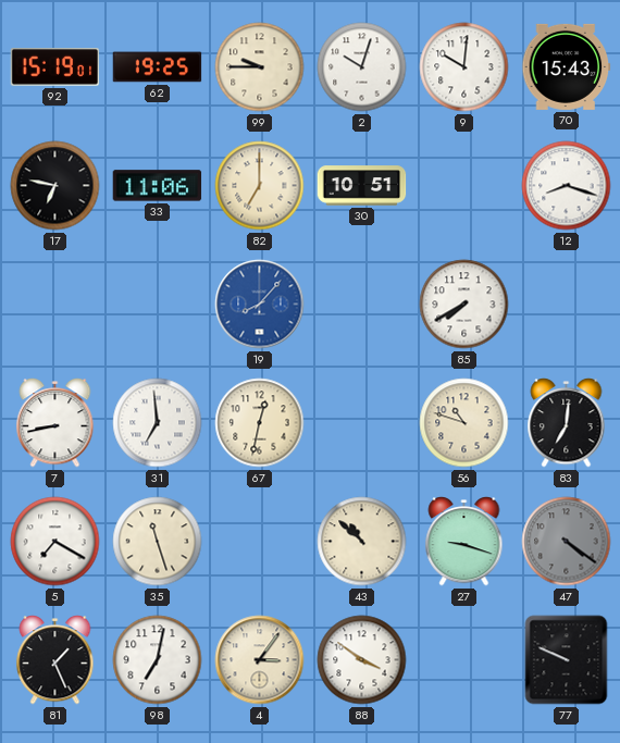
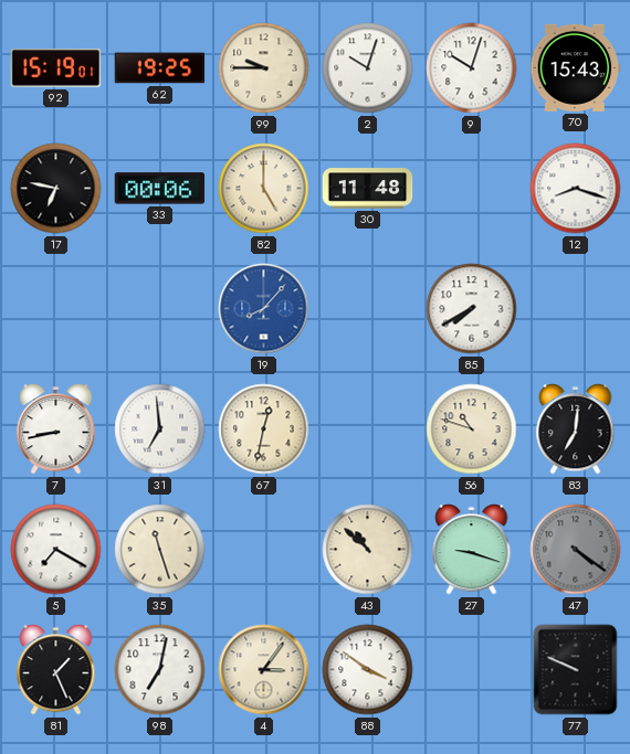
9: 10:01 -> 10:03
33: 11:06 -> 00:06
82: 7:00 -> 5:00
30: 10:51 -> 11:48
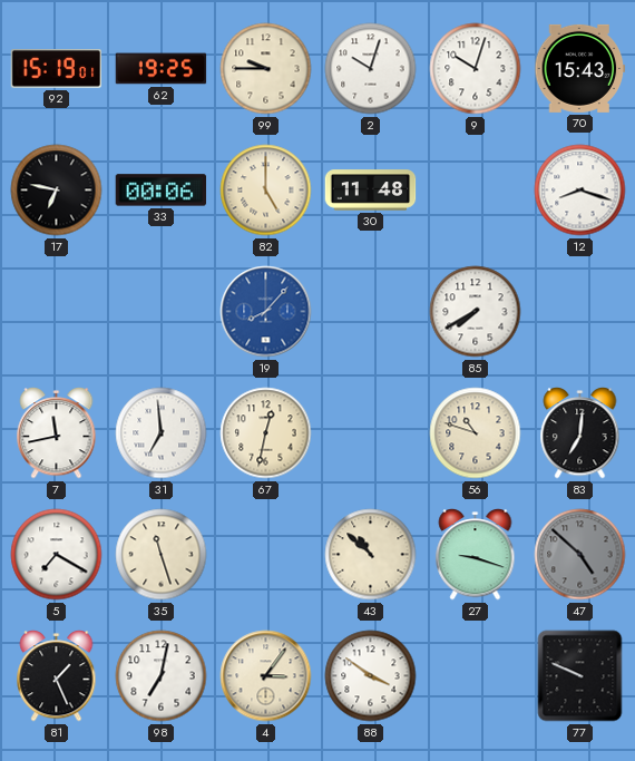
7: 8:43 -> 11:43
47: 4:21 -> 4:52
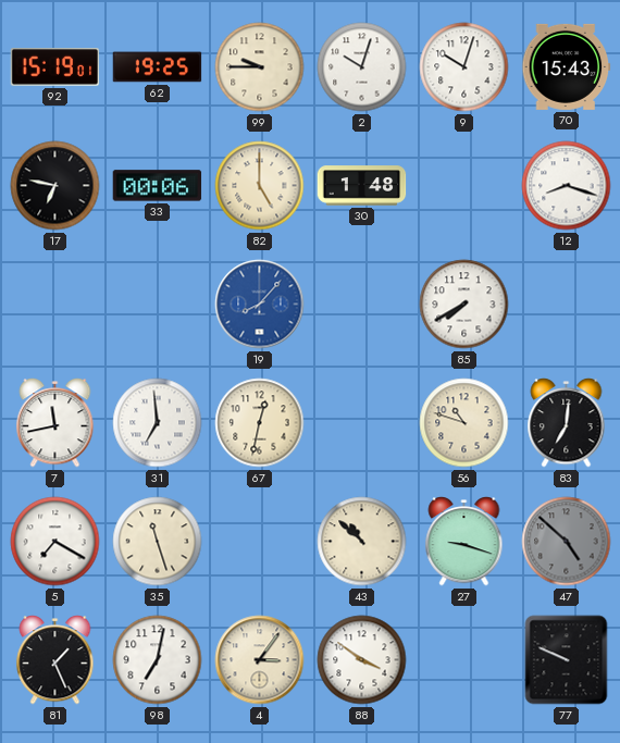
30: 11:48 -> 1:48
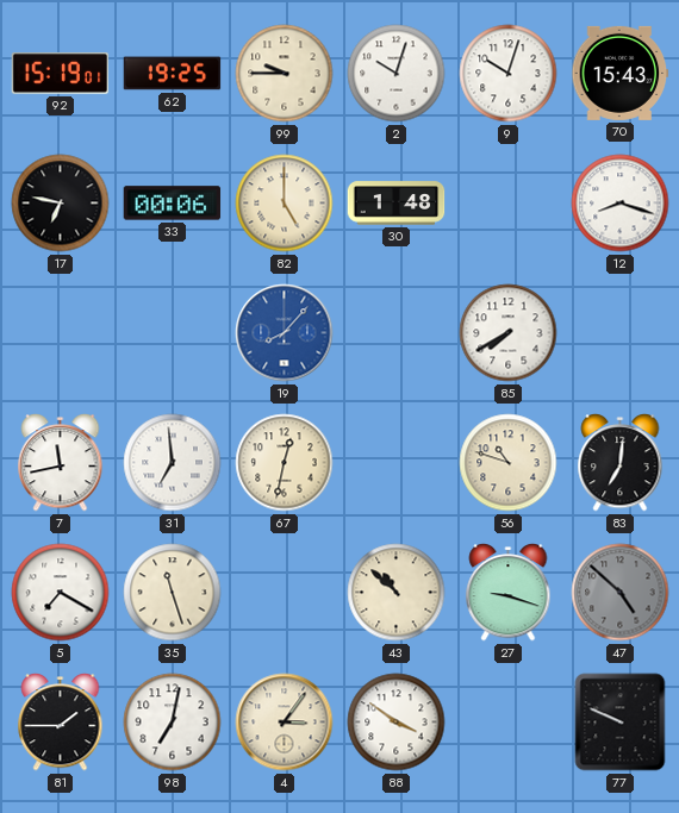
81: 1:26 -> 1:45
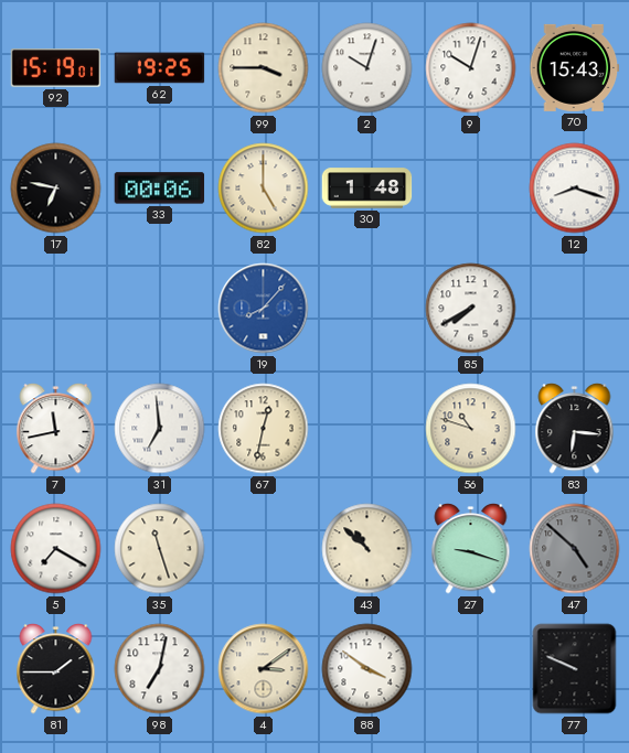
99: 9:45 -> 3:45
83: 7:01 -> 6:16
4: 3:06 -> 3:09
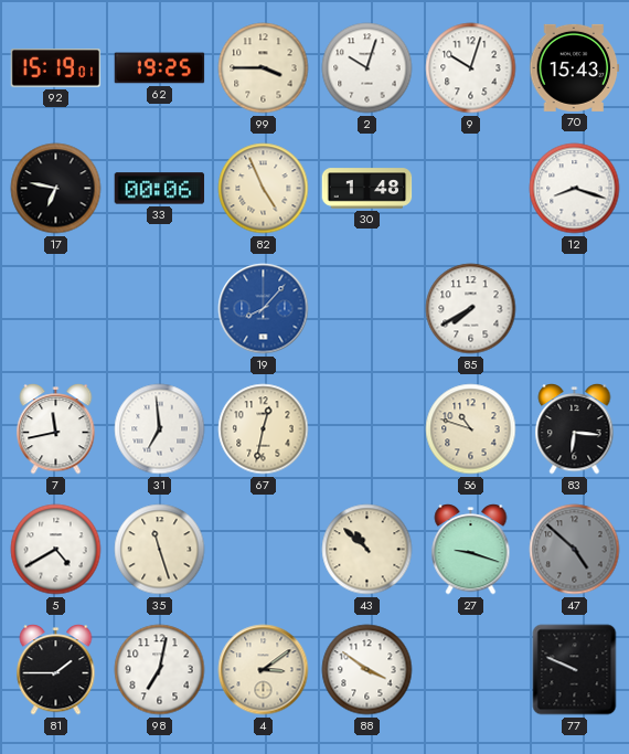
82: 5:00 -> 4:56
5: 7:20 -> 4:40
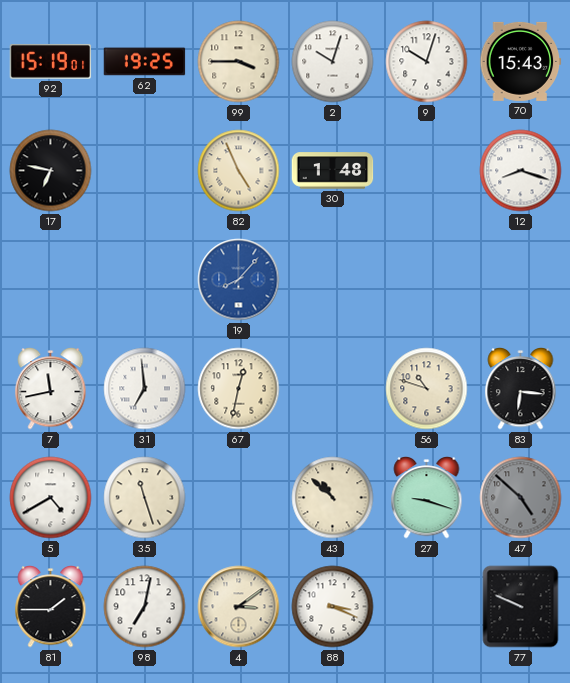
33: 00:06 -> none
85: 7:40 -> none
88: 3:51 -> 3:19
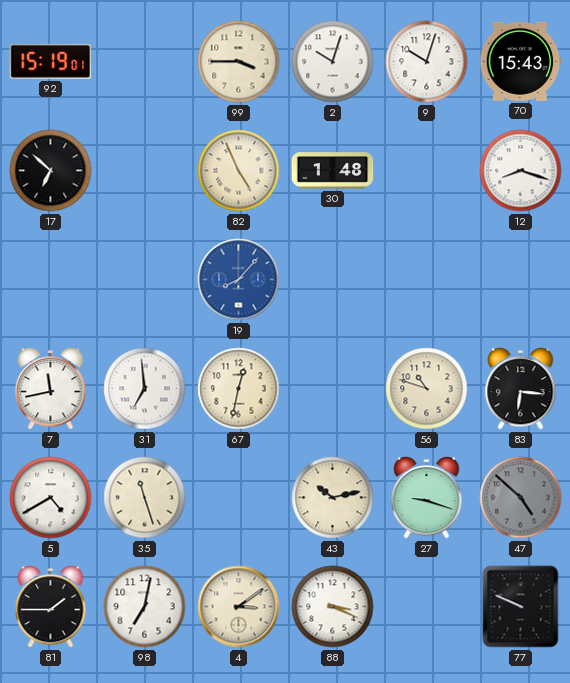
62: 19:25 -> none
17: 6:47 -> 6:52
43: 10:52 -> 10:13
